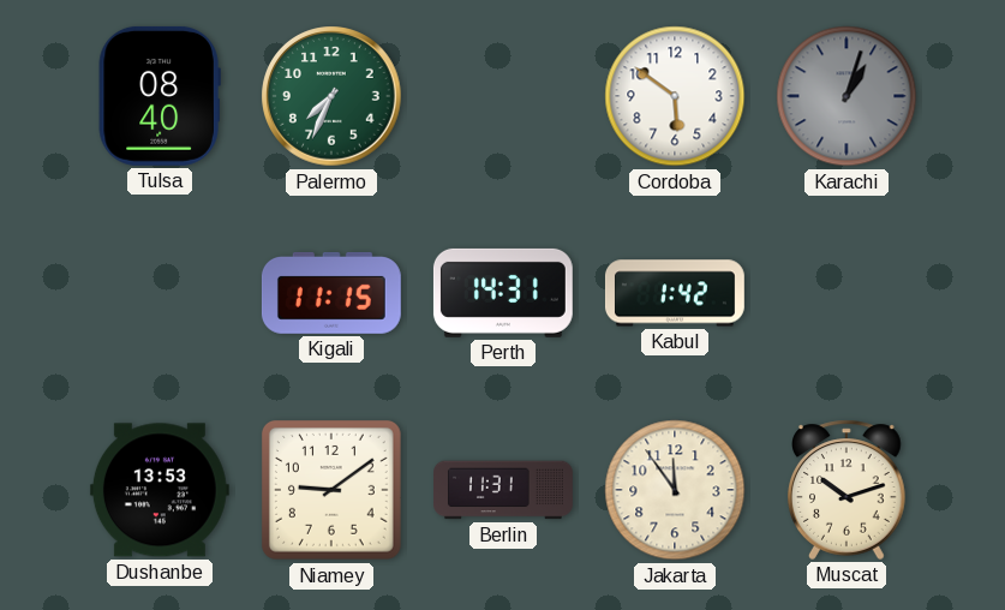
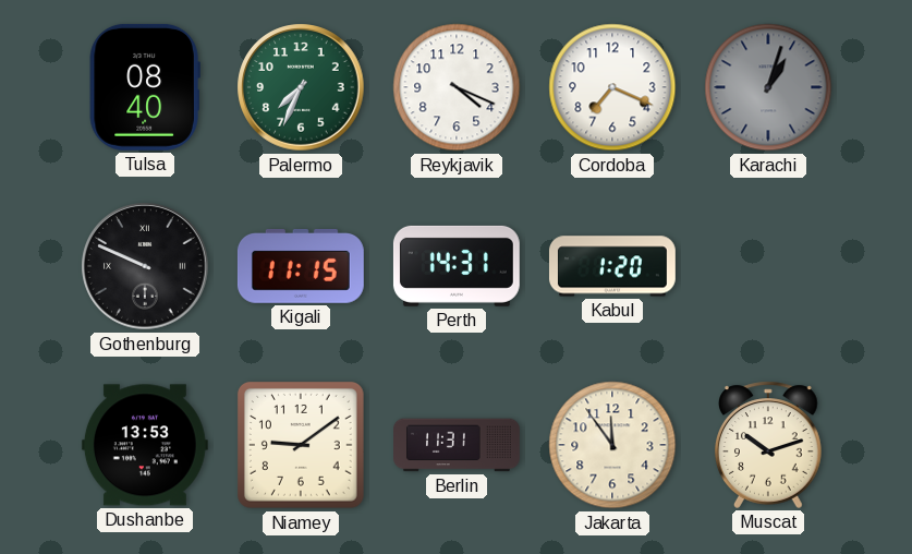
Reykjavik: none -> 4:19
Cordoba: 5:51 -> 7:19
Gothenburg: none -> 9:49
Kabul: 1:42 -> 1:20
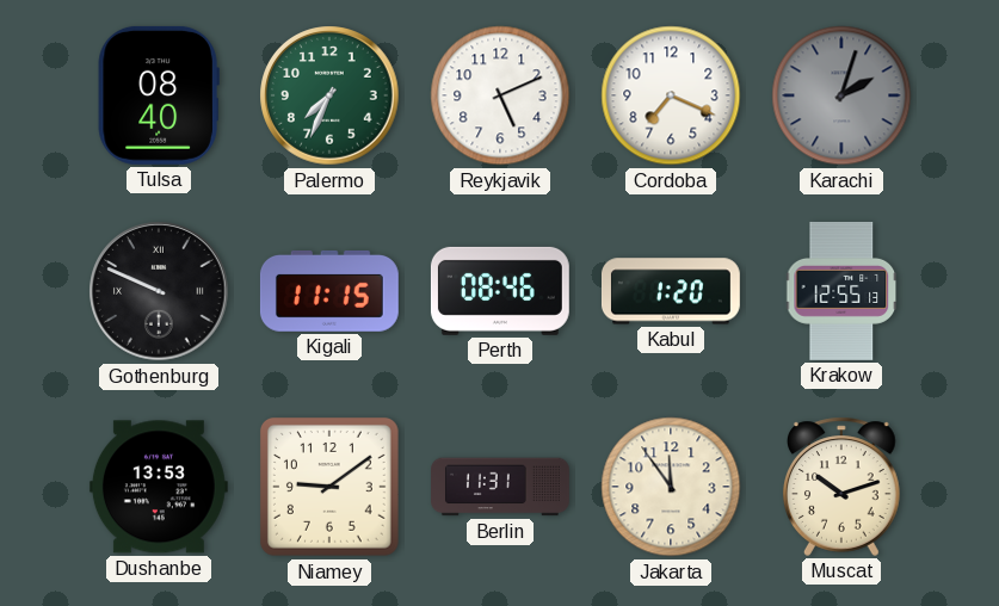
Reykjavik: 4:19 -> 5:11
Karachi: 1:03 -> 2:03
Perth: 14:31 -> 08:46
Krakow: none -> 12:55
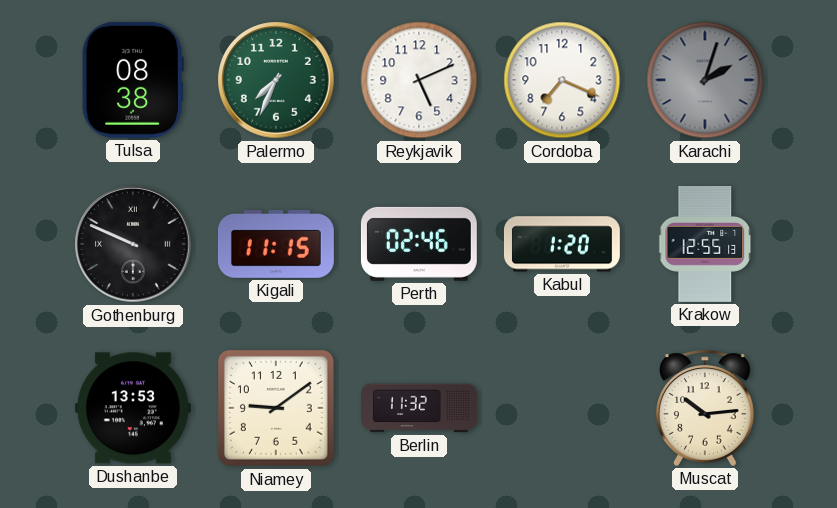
Tulsa: 08:40 -> 08:38
Perth: 08:46 -> 02:46
Berlin: 11:31 -> 11:32
Jakarta: 11:54 -> none
Muscat: 10:12 -> 10:14
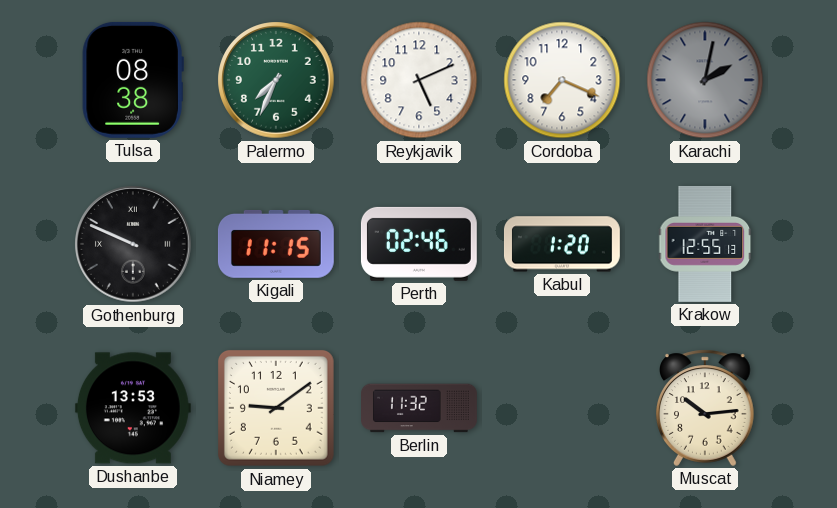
Karachi: 2:03 -> 2:02
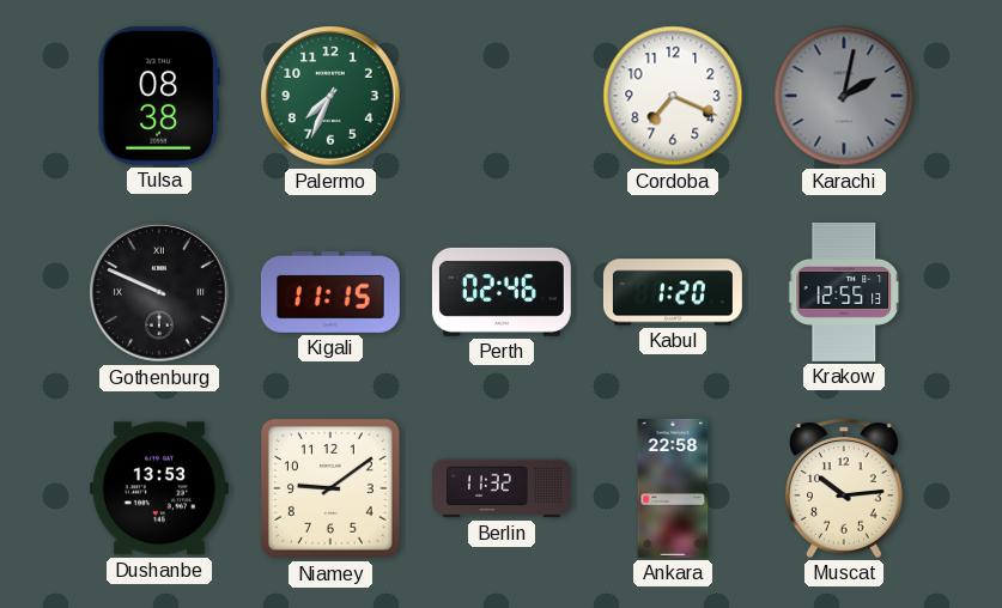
Reykjavik: 5:11 -> none
Ankara: none -> 22:58
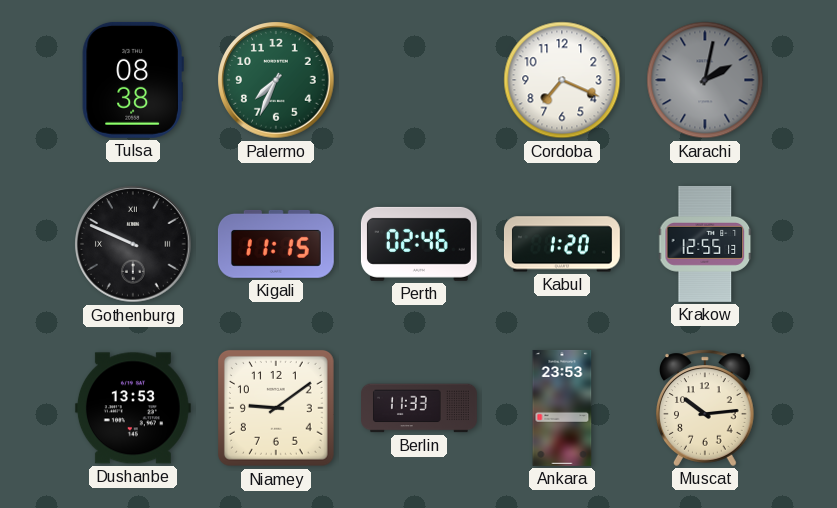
Berlin: 11:32 -> 11:33
Ankara: 22:58 -> 23:53
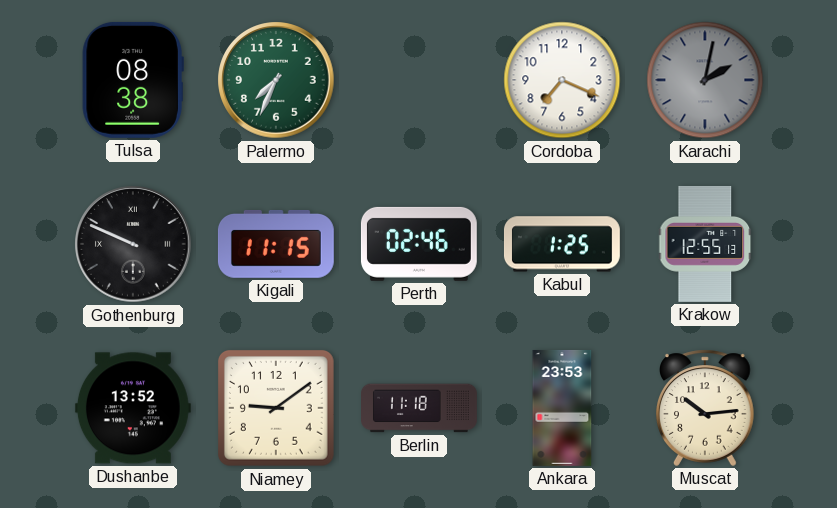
Kabul: 1:20 -> 1:25
Dushanbe: 13:53 -> 13:52
Berlin: 11:33 -> 11:18
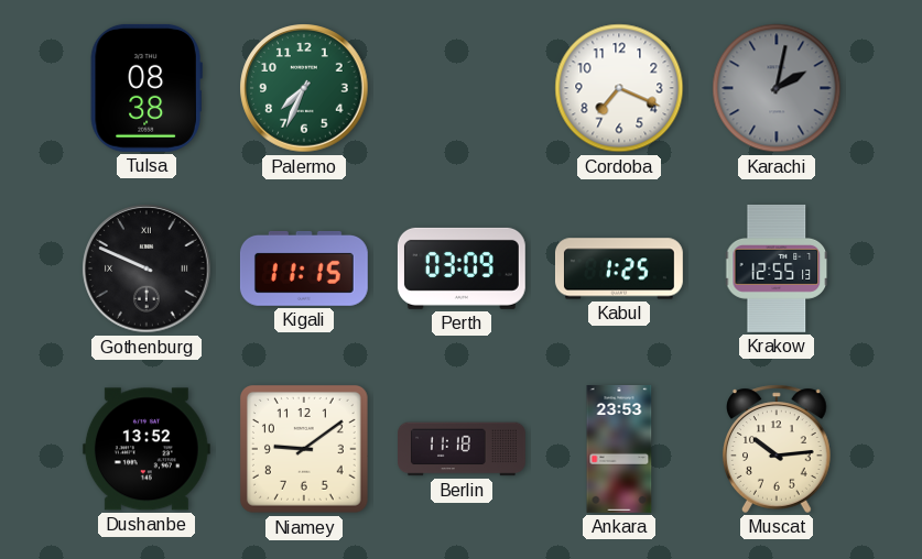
Perth: 02:46 -> 03:09
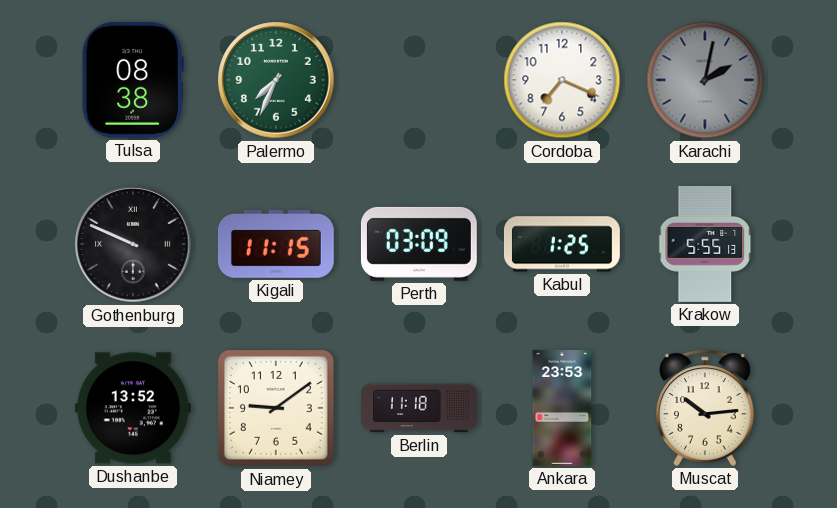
Krakow: 12:55 -> 5:55
